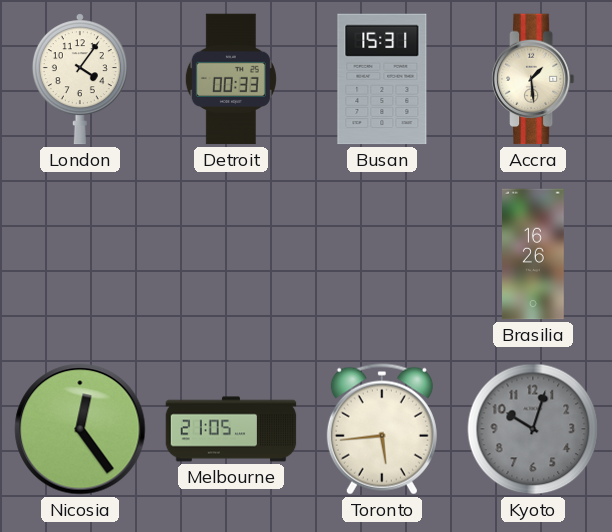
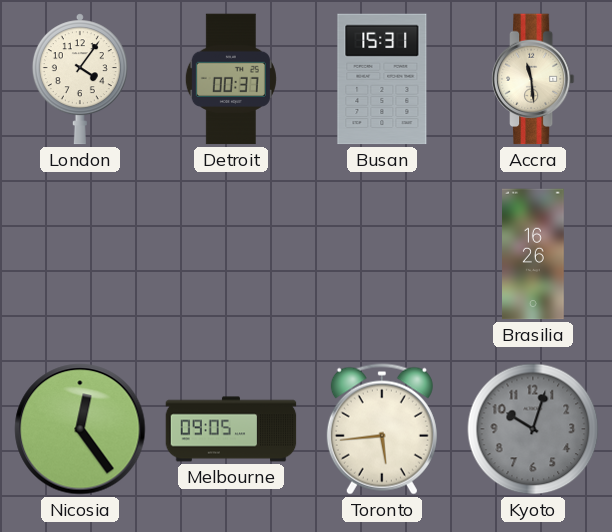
Detroit: 00:33 -> 00:37
Accra: 1:29 -> 11:29
Melbourne: 21:05 -> 09:05
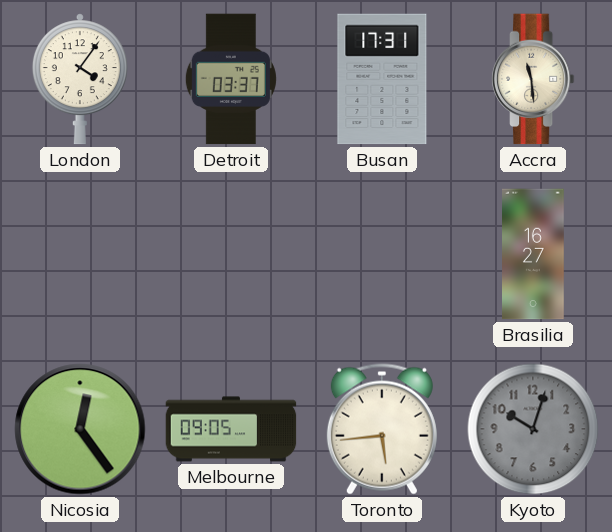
Detroit: 00:37 -> 03:37
Busan: 15:31 -> 17:31
Brasilia: 16:26 -> 16:27
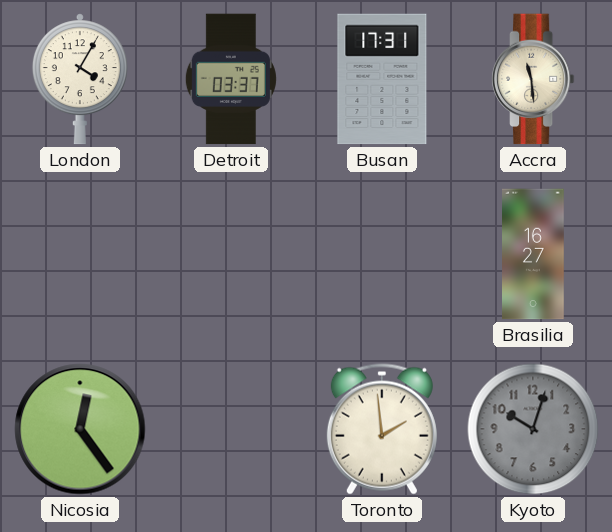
London: 4:06 -> 4:05
Melbourne: 09:05 -> none
Toronto: 5:44 -> 1:59
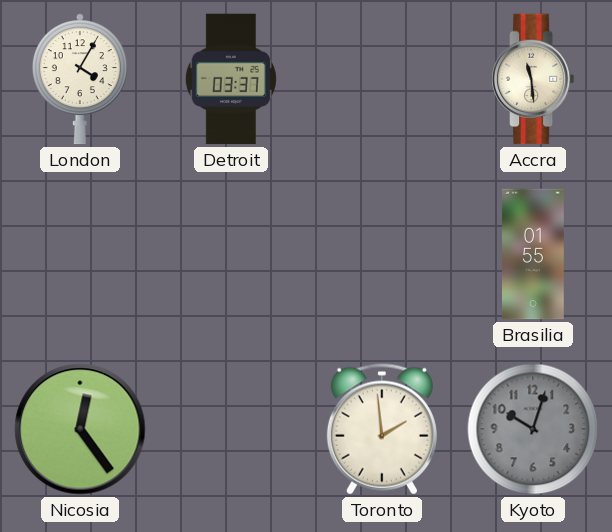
Busan: 17:31 -> none
Brasilia: 16:27 -> 01:55
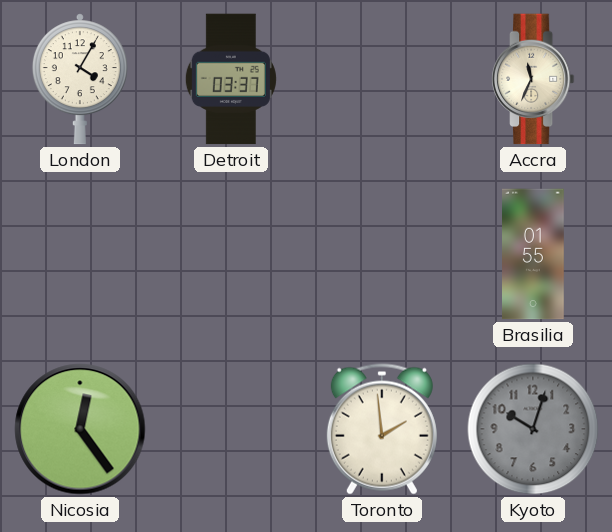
Accra: 11:29 -> 11:34
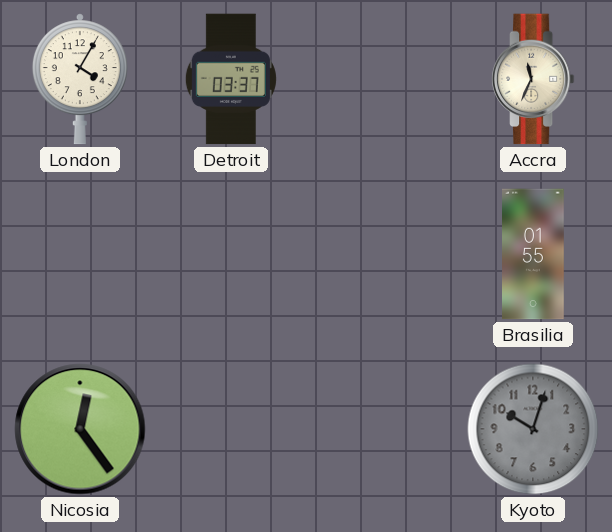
Toronto: 1:59 -> none
